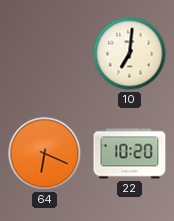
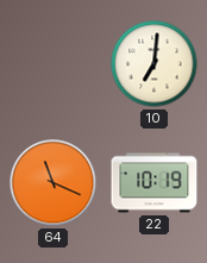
64: 6:19 -> 11:19
22: 10:20 -> 10:19
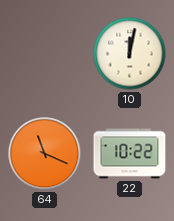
10: 7:01 -> 12:02
22: 10:19 -> 10:22
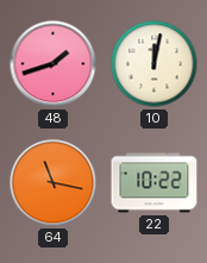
48: none -> 1:42
64: 11:19 -> 11:17
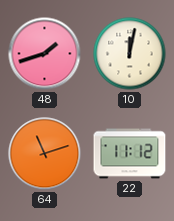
64: 11:17 -> 11:12
22: 10:22 -> 11:12
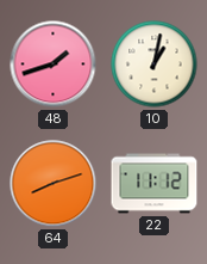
10: 12:02 -> 1:02
64: 11:12 -> 8:12
